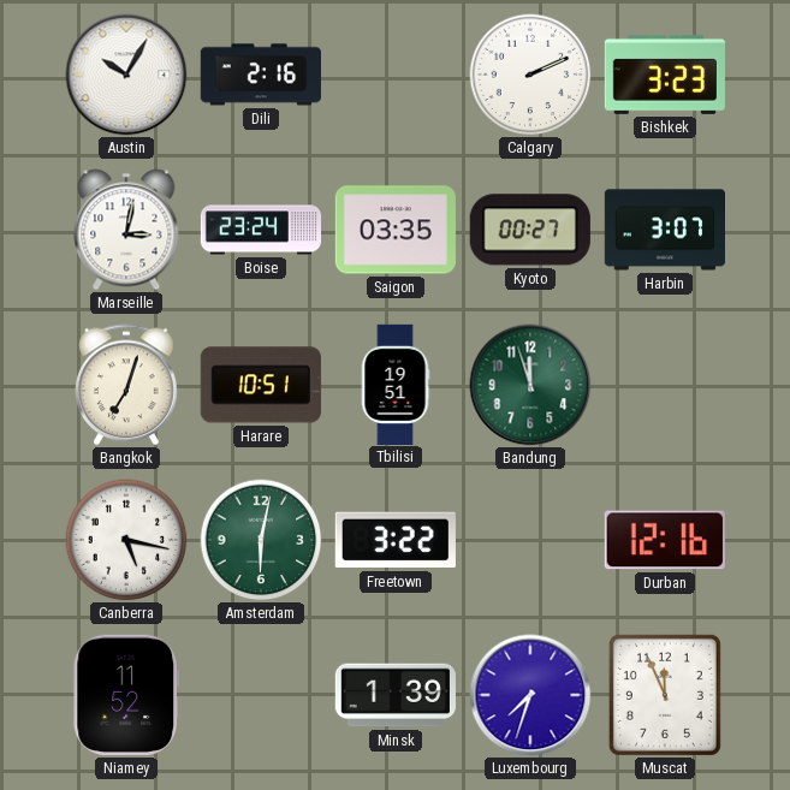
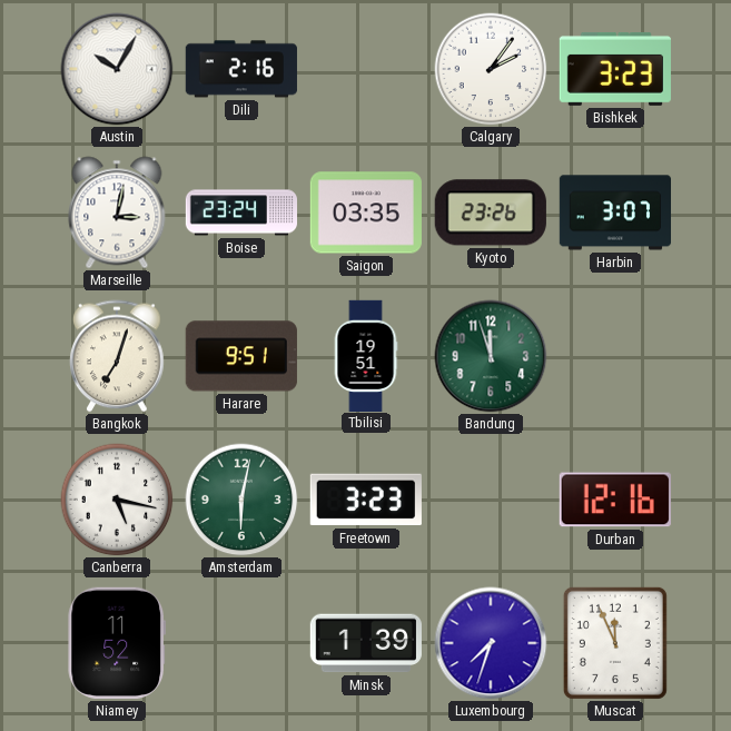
Calgary: 2:11 -> 2:06
Kyoto: 00:27 -> 23:26
Harare: 10:51 -> 9:51
Freetown: 3:22 -> 3:23
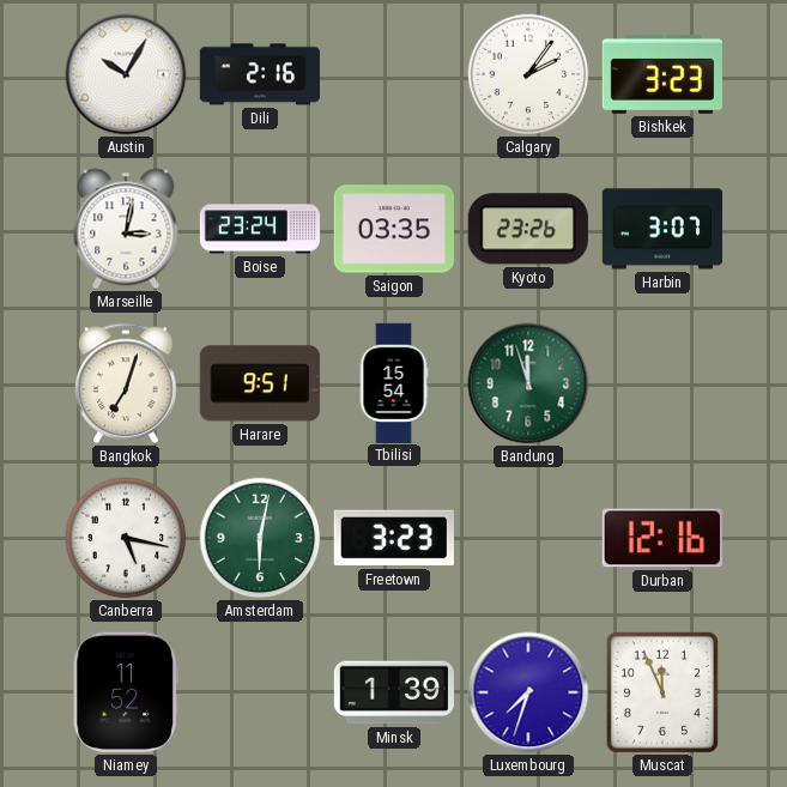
Tbilisi: 19:51 -> 15:54
